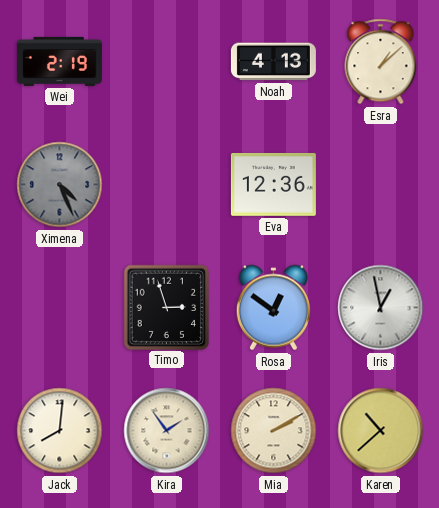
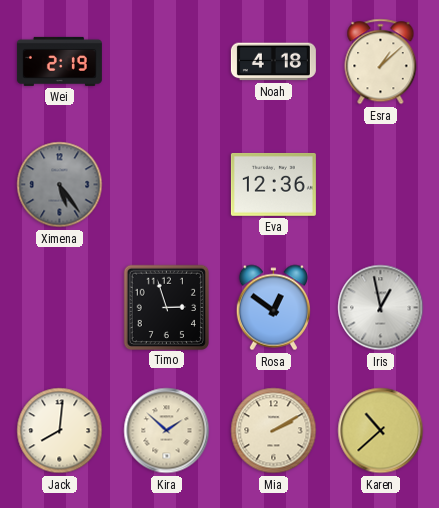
Noah: 4:13 -> 4:18
Ximena: 4:26 -> 5:24
Kira: 1:54 -> 1:52
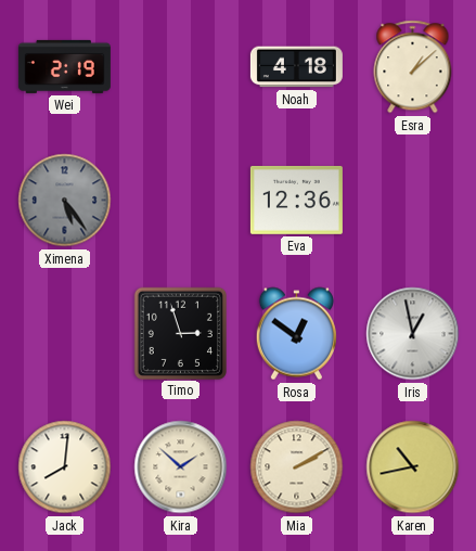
Karen: 10:38 -> 10:43
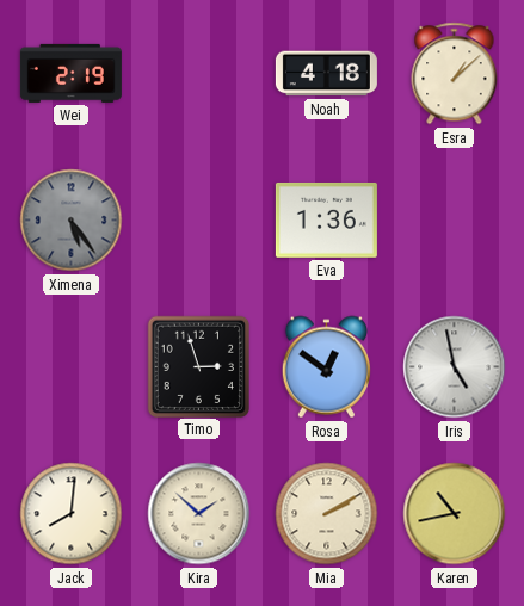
Eva: 12:36 -> 1:36
Iris: 12:58 -> 4:58
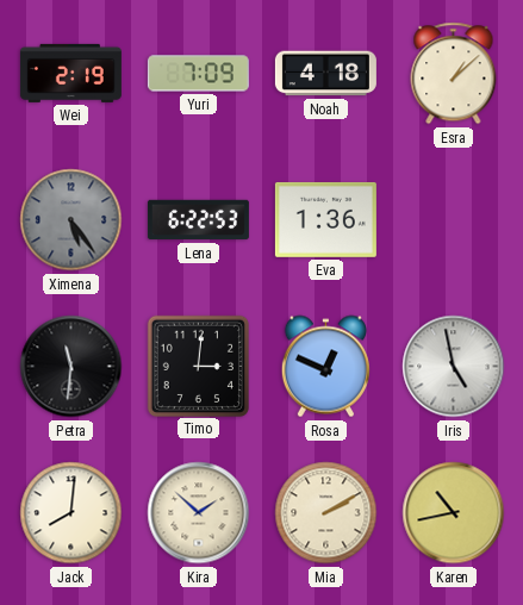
Yuri: none -> 7:09
Lena: none -> 6:22
Petra: none -> 11:31
Timo: 2:57 -> 3:01
Rosa: 12:51 -> 12:49
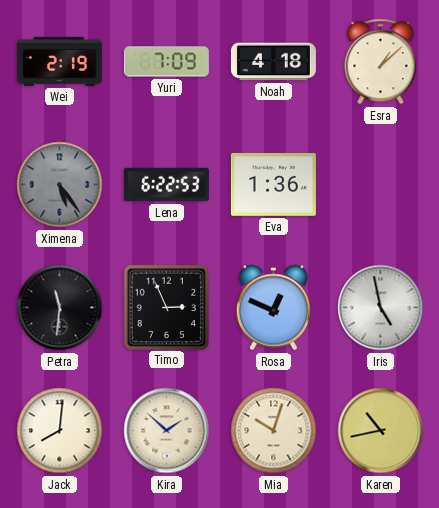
Timo: 3:01 -> 2:56
Mia: 2:10 -> 10:03
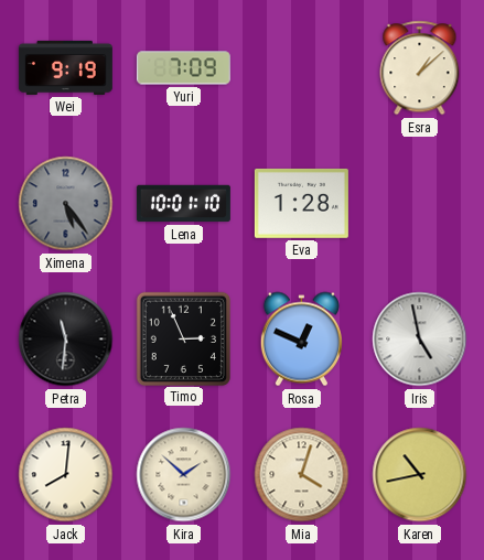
Wei: 2:19 -> 9:19
Noah: 4:18 -> none
Lena: 6:22 -> 10:01
Eva: 1:36 -> 1:28
Mia: 10:03 -> 4:03
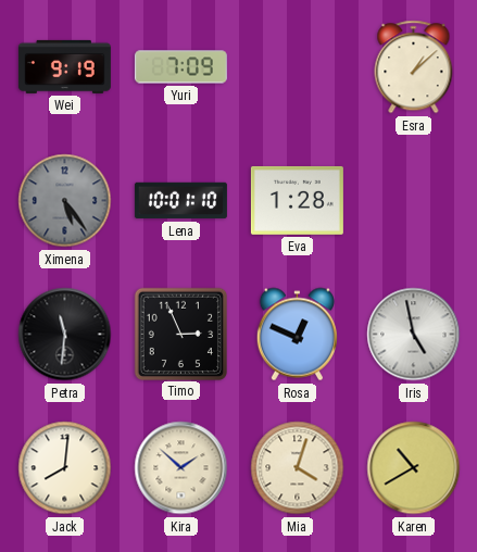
Karen: 10:43 -> 10:40
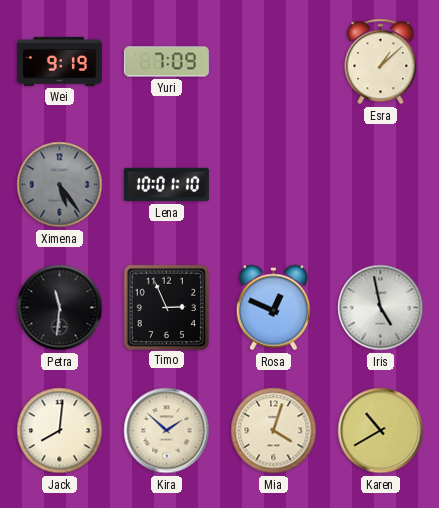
Eva: 1:28 -> none
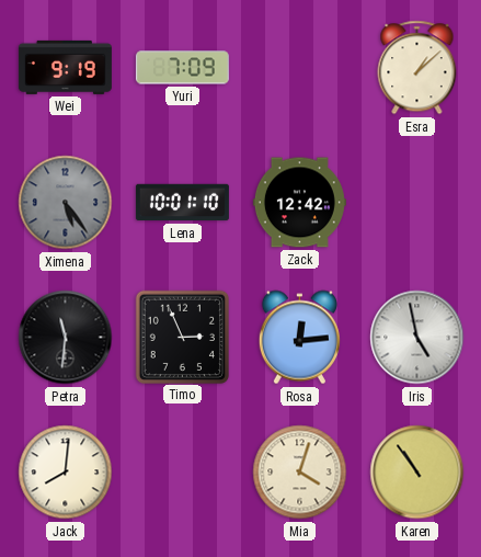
Zack: none -> 12:42
Rosa: 12:49 -> 12:14
Kira: 1:52 -> none
Karen: 10:40 -> 10:54
